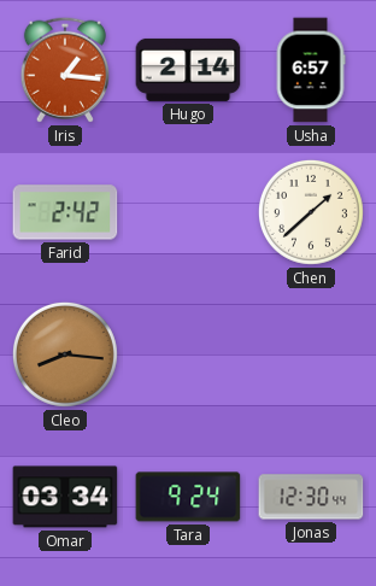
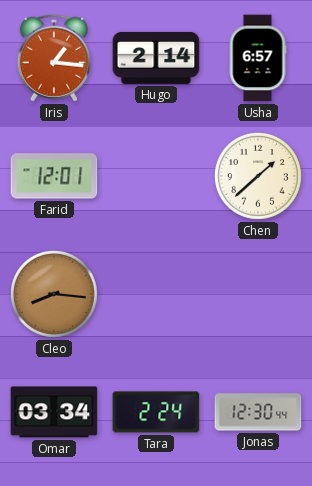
Farid: 2:42 -> 12:01
Tara: 9:24 -> 2:24
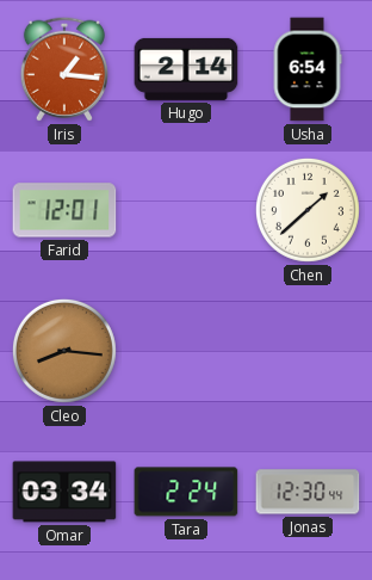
Usha: 6:57 -> 6:54
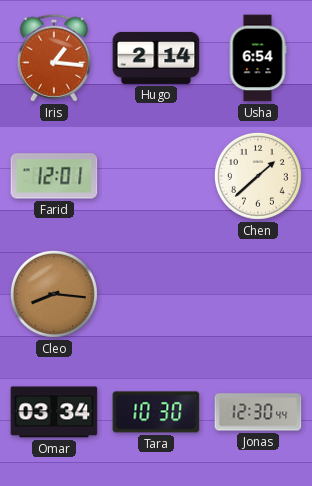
Tara: 2:24 -> 10:30
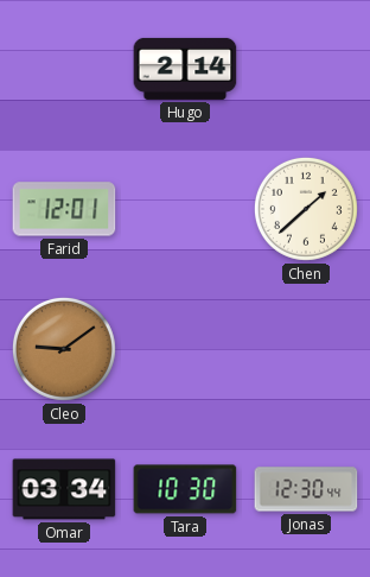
Iris: 1:16 -> none
Usha: 6:54 -> none
Cleo: 8:16 -> 9:09
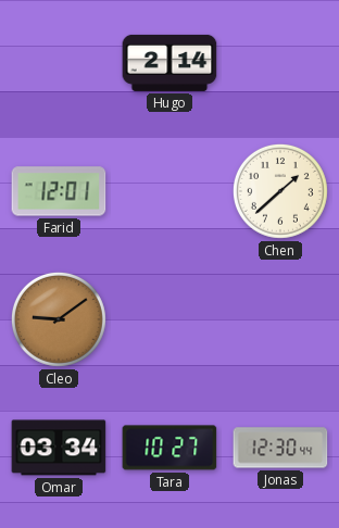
Tara: 10:30 -> 10:27
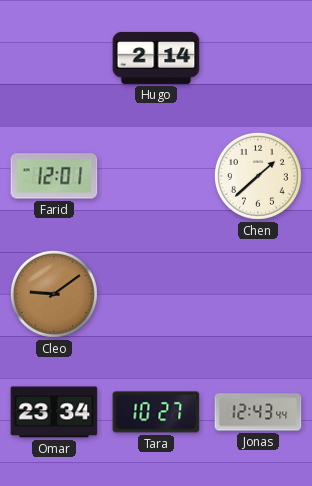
Omar: 03:34 -> 23:34
Jonas: 12:30 -> 12:43
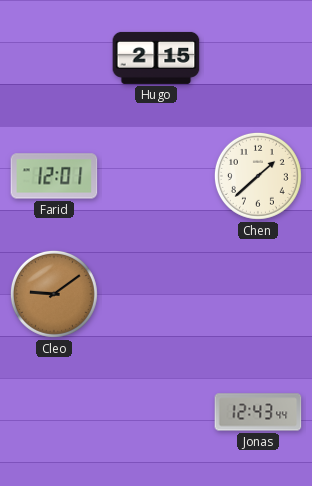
Hugo: 2:14 -> 2:15
Omar: 23:34 -> none
Tara: 10:27 -> none
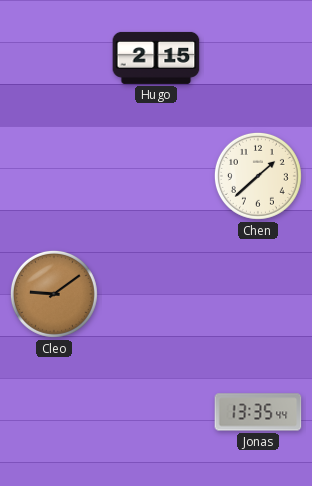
Farid: 12:01 -> none
Jonas: 12:43 -> 13:35
